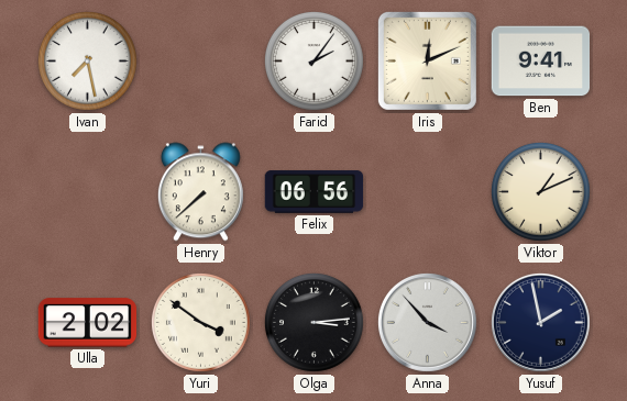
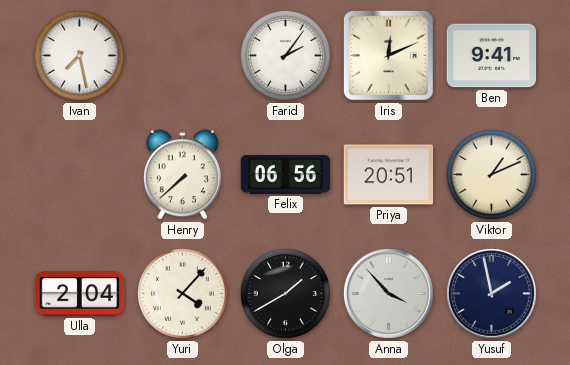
Priya: none -> 20:51
Ulla: 2:02 -> 2:04
Yuri: 3:51 -> 4:07
Olga: 3:14 -> 1:40
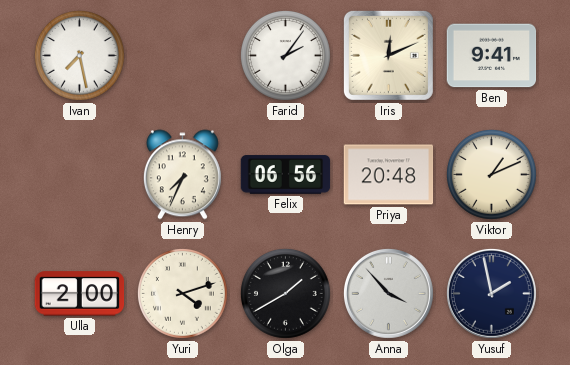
Henry: 7:38 -> 7:34
Priya: 20:51 -> 20:48
Ulla: 2:04 -> 2:00
Yuri: 4:07 -> 4:12
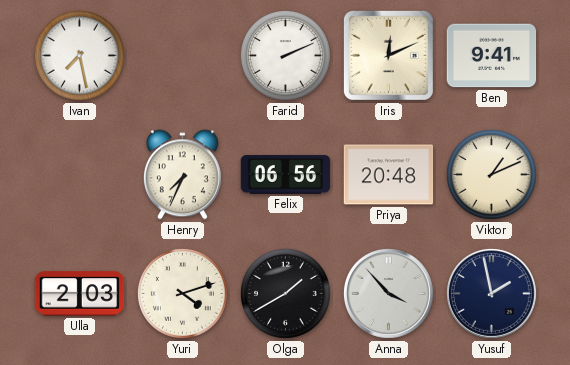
Farid: 2:06 -> 2:11
Ulla: 2:00 -> 2:03
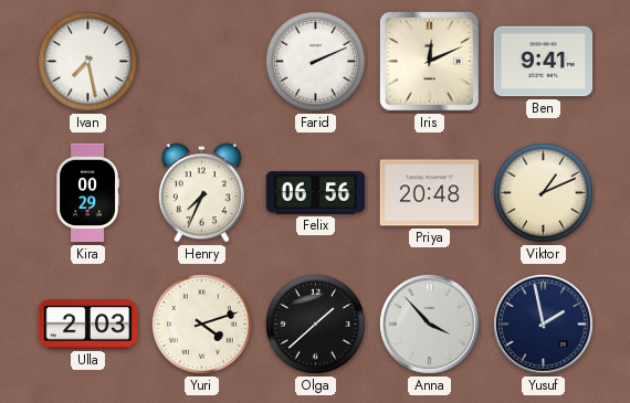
Kira: none -> 00:29
Olga: 1:40 -> 1:38
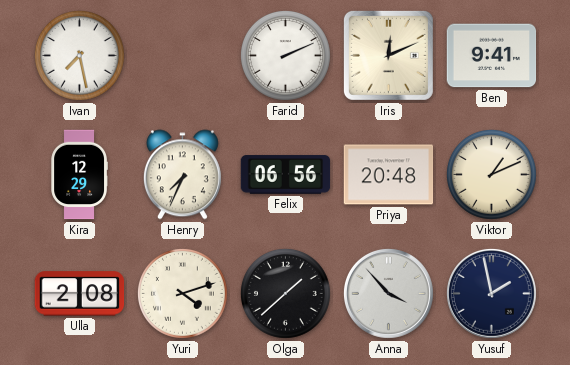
Kira: 00:29 -> 12:29
Ulla: 2:03 -> 2:08
